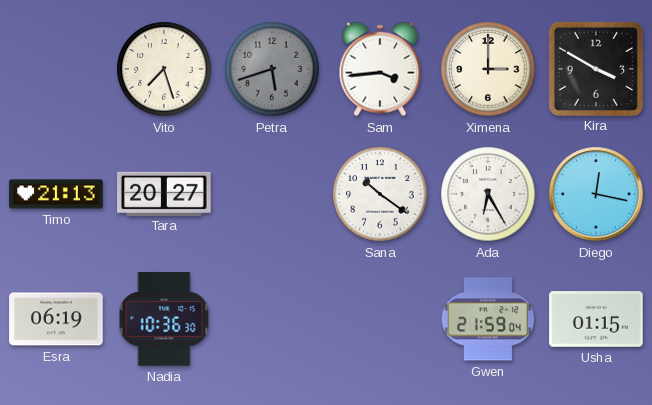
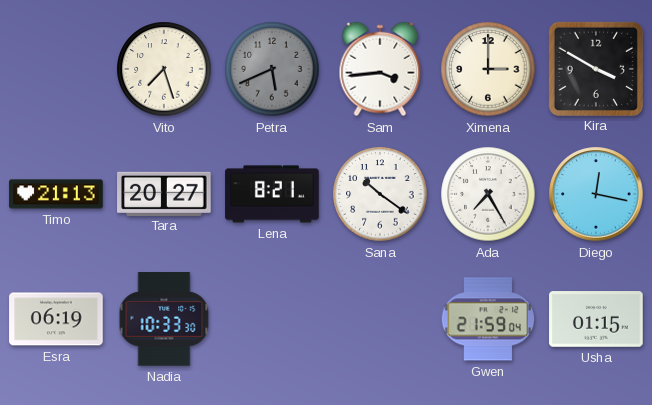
Petra: 5:42 -> 5:41
Lena: none -> 8:21
Ada: 6:25 -> 7:25
Nadia: 10:36 -> 10:33
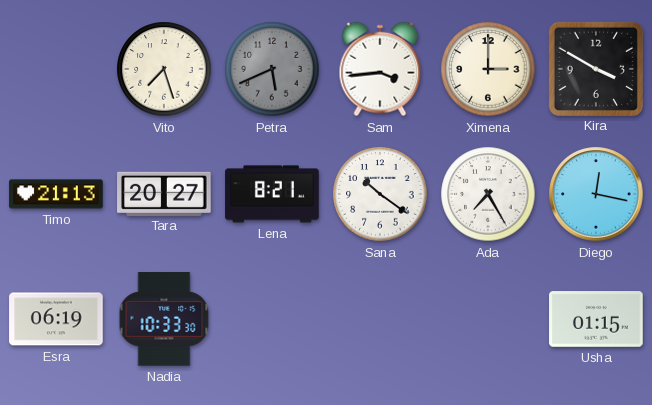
Gwen: 21:59 -> none
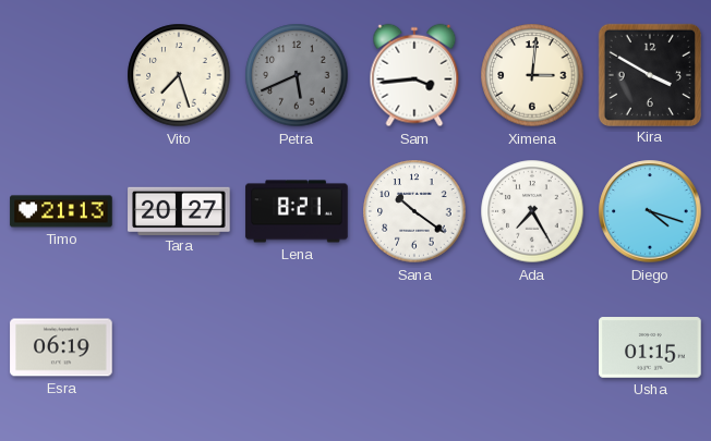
Ximena: 3:00 -> 3:01
Diego: 12:17 -> 4:18
Nadia: 10:33 -> none
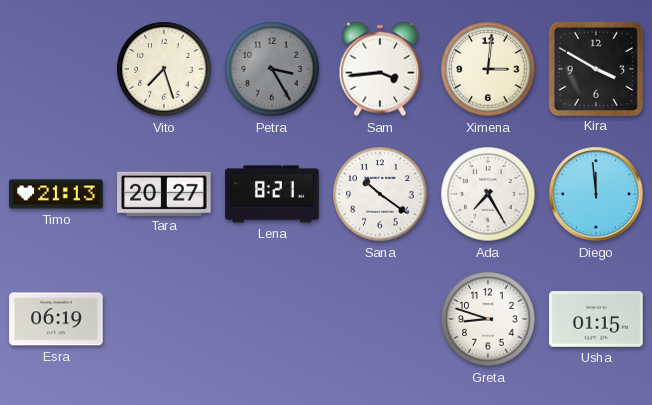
Petra: 5:41 -> 3:25
Diego: 4:18 -> 11:59
Greta: none -> 8:48
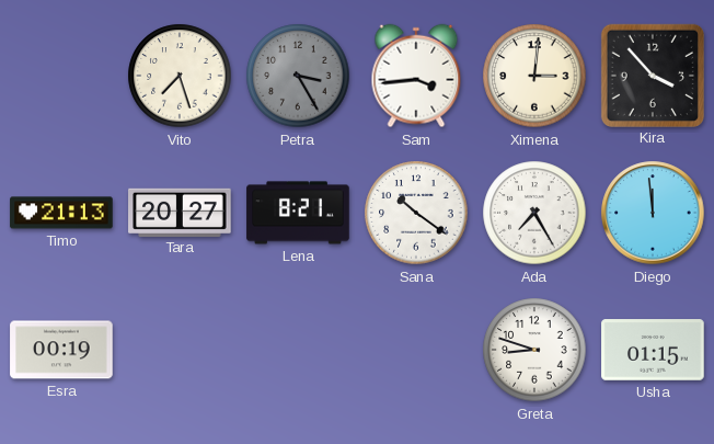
Kira: 3:50 -> 3:53
Esra: 06:19 -> 00:19
